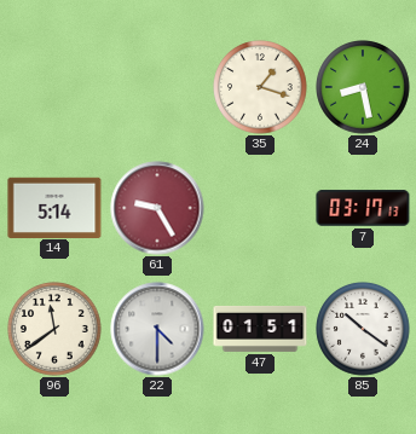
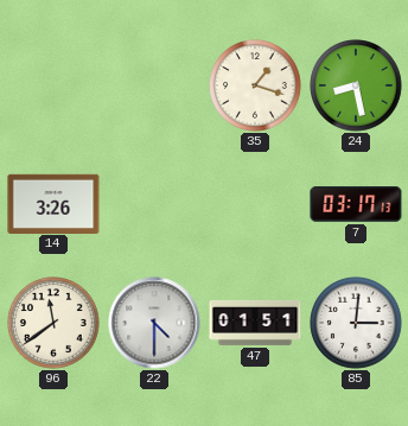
14: 5:14 -> 3:26
61: 9:25 -> none
85: 10:21 -> 3:01
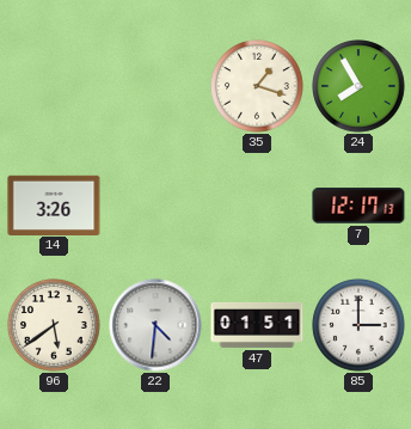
24: 8:28 -> 7:55
7: 03:17 -> 12:17
96: 11:39 -> 5:39
22: 4:30 -> 4:31
85: 3:01 -> 3:00
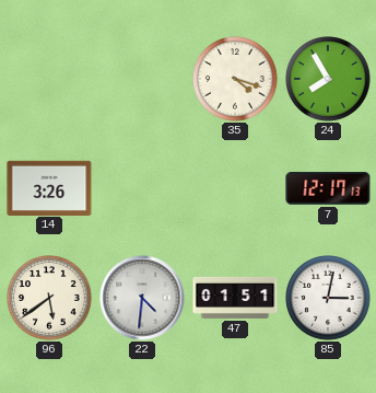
35: 1:18 -> 4:18
85: 3:00 -> 3:02
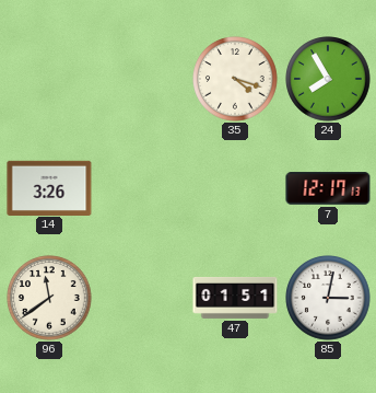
96: 5:39 -> 11:39
22: 4:31 -> none
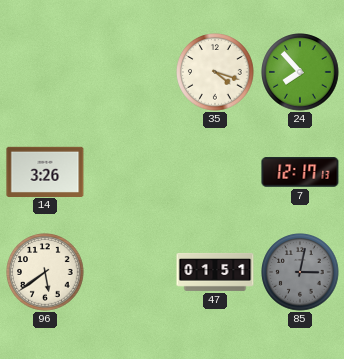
24: 7:55 -> 7:53
96: 11:39 -> 5:39
85 dial: white -> grey
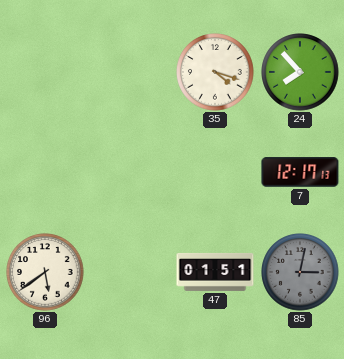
14: 3:26 -> none
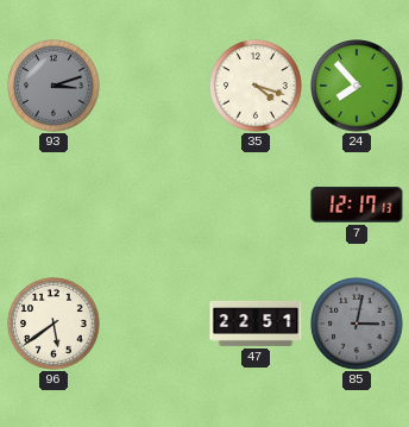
93: none -> 3:12
47: 01:51 -> 22:51
